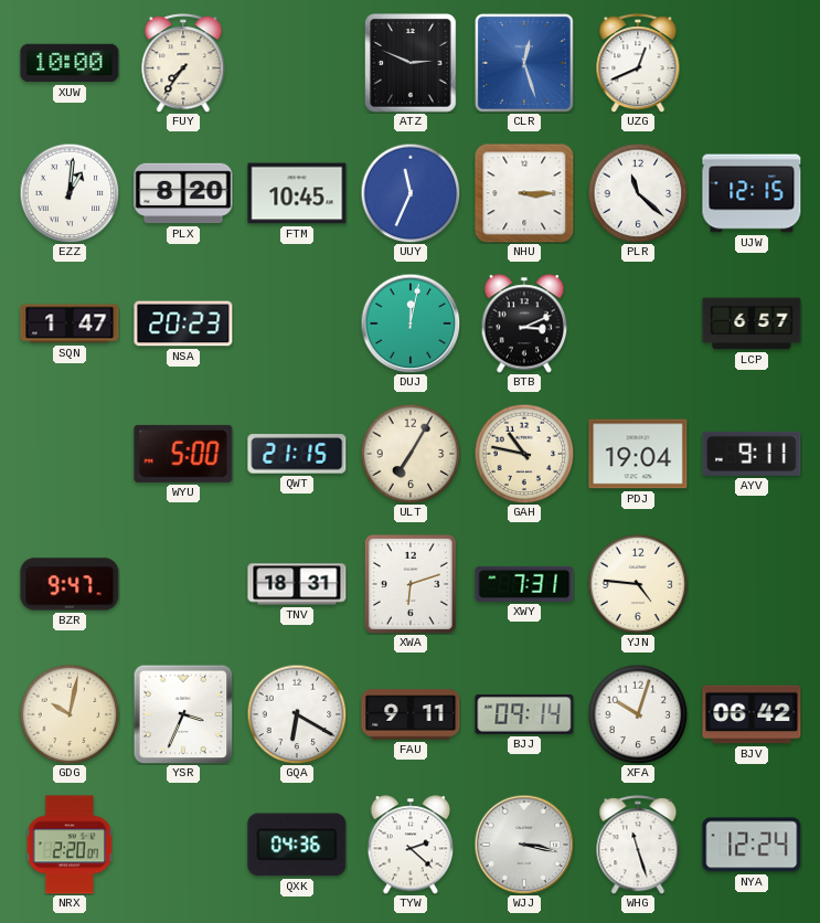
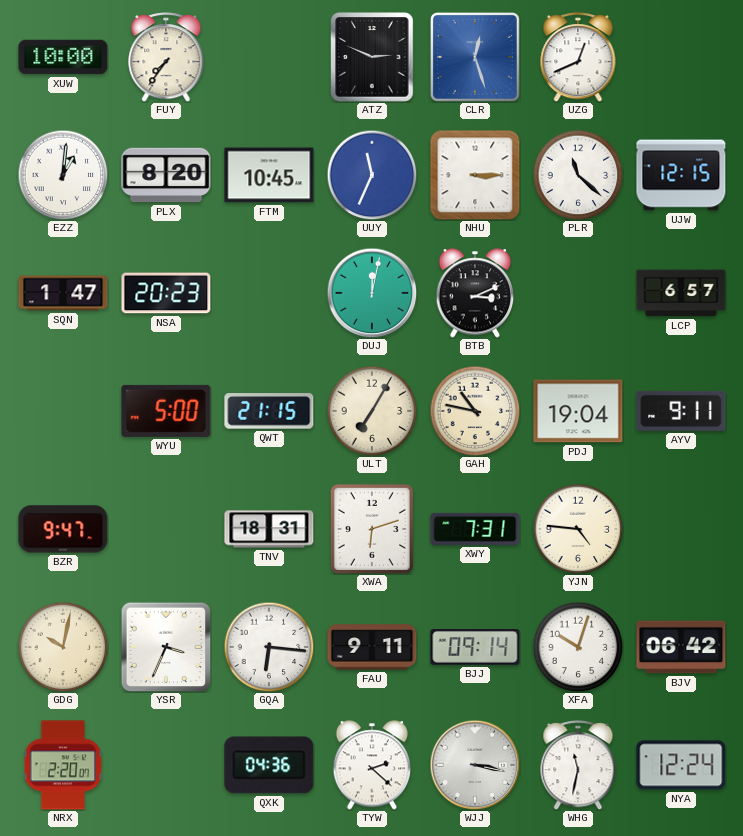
GQA: 6:20 -> 6:16
WHG: 11:27 -> 11:32
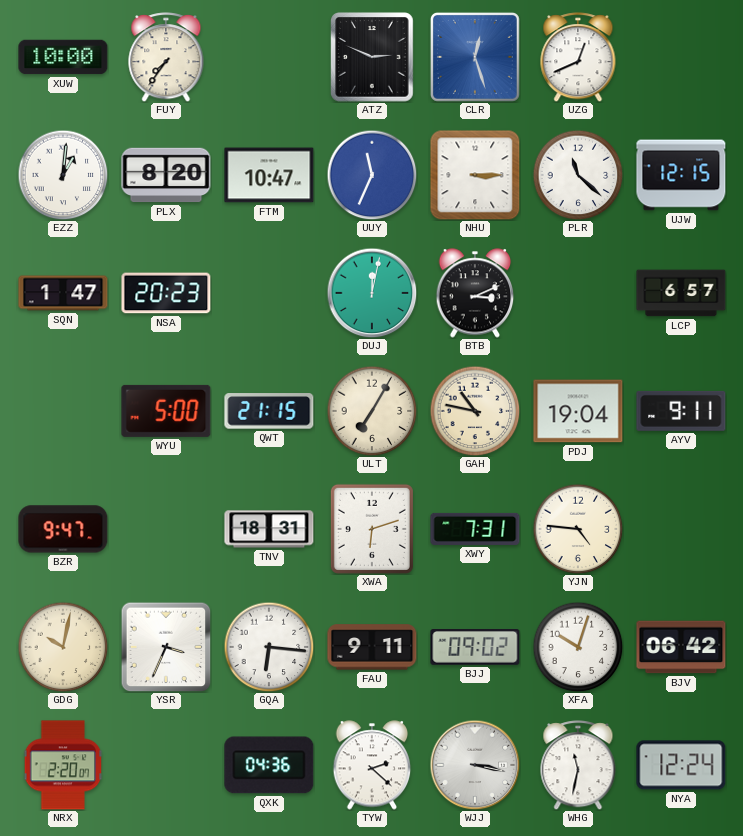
FTM: 10:45 -> 10:47
BJJ: 09:14 -> 09:02
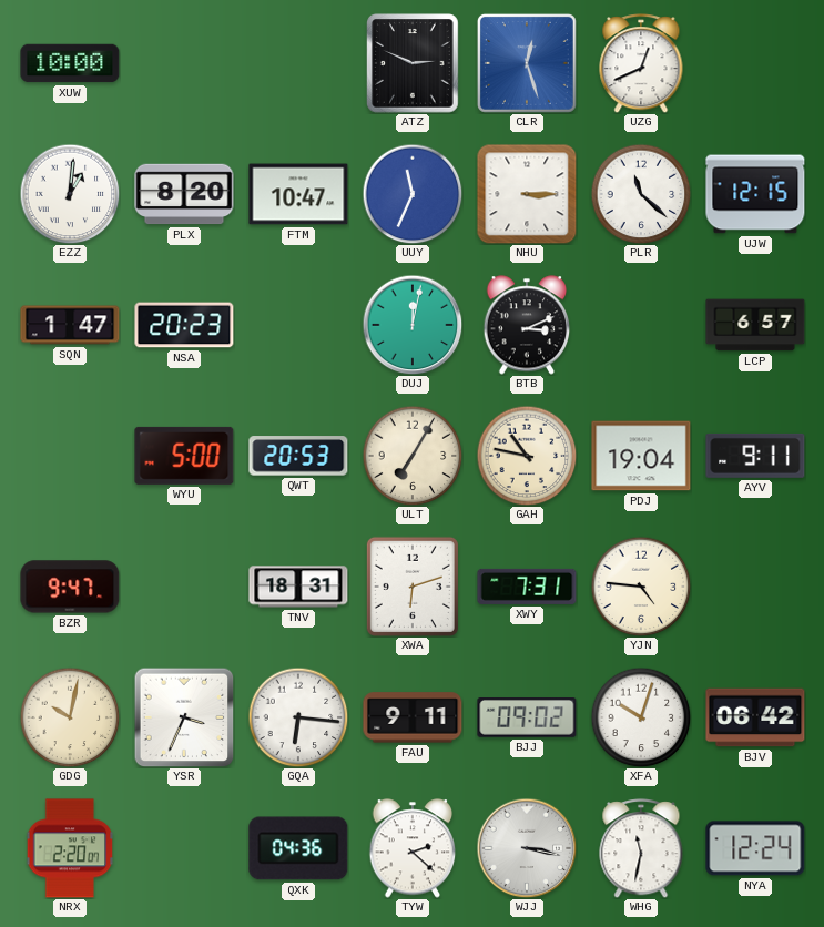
FUY: 7:36 -> none
QWT: 21:15 -> 20:53
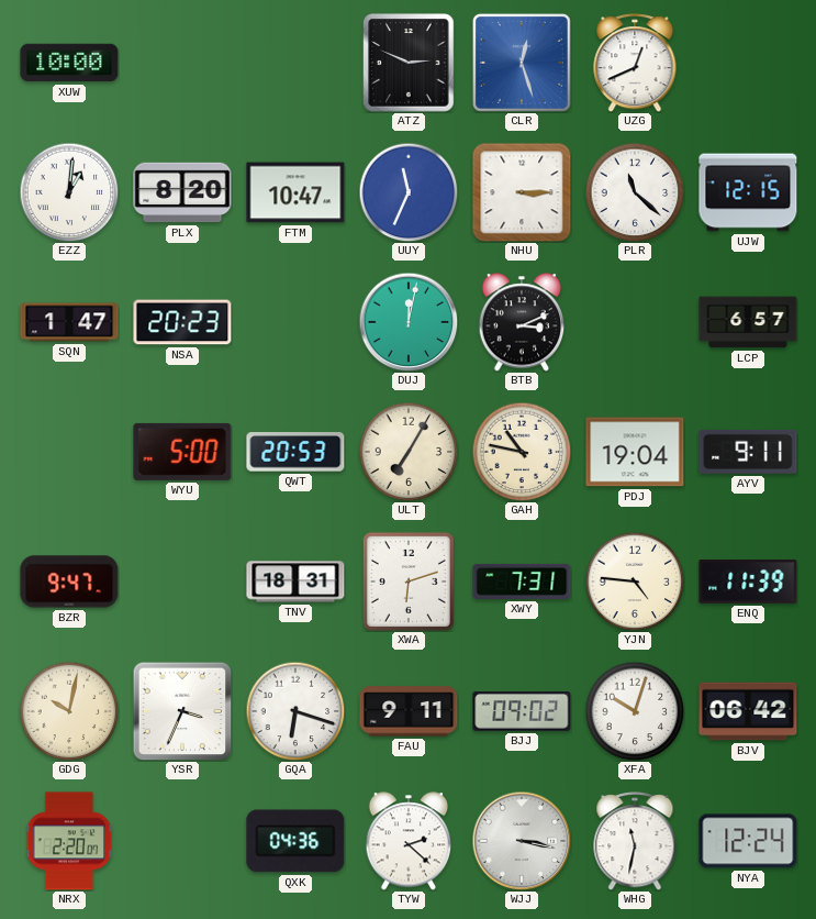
ENQ: none -> 11:39
GQA: 6:16 -> 6:18
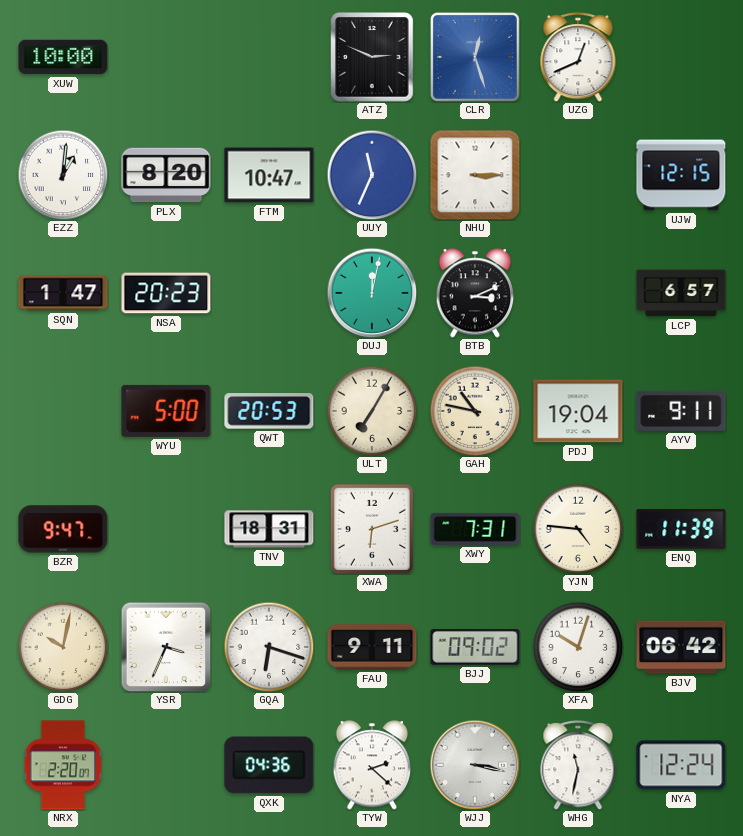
PLR: 11:22 -> none
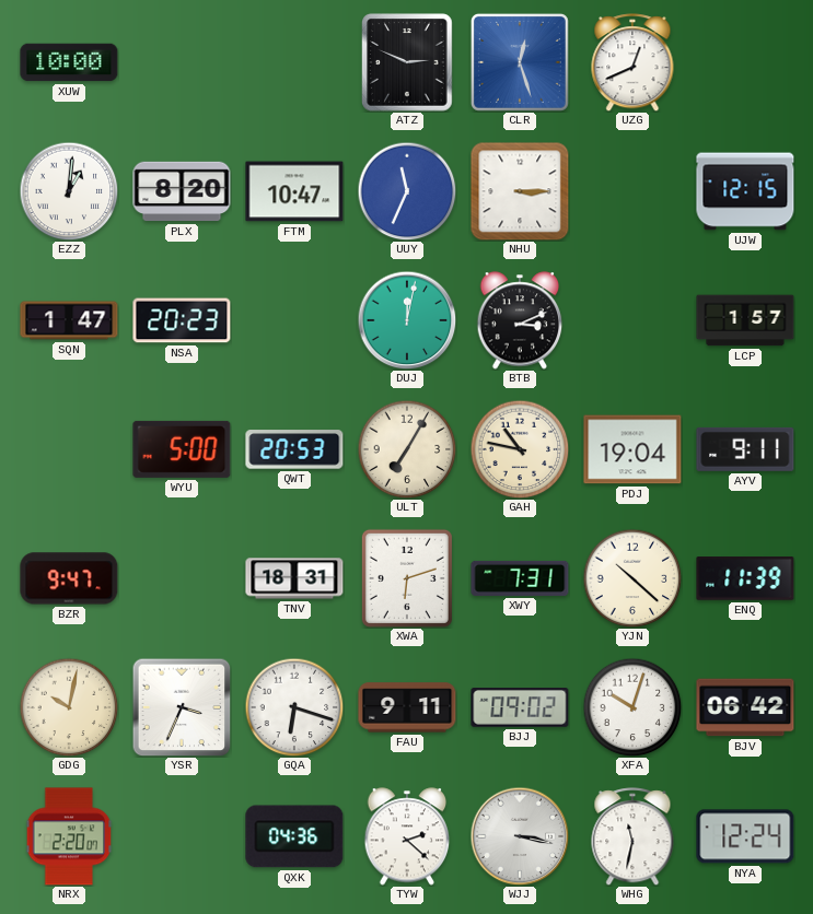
LCP: 6:57 -> 1:57
YJN: 4:46 -> 10:22
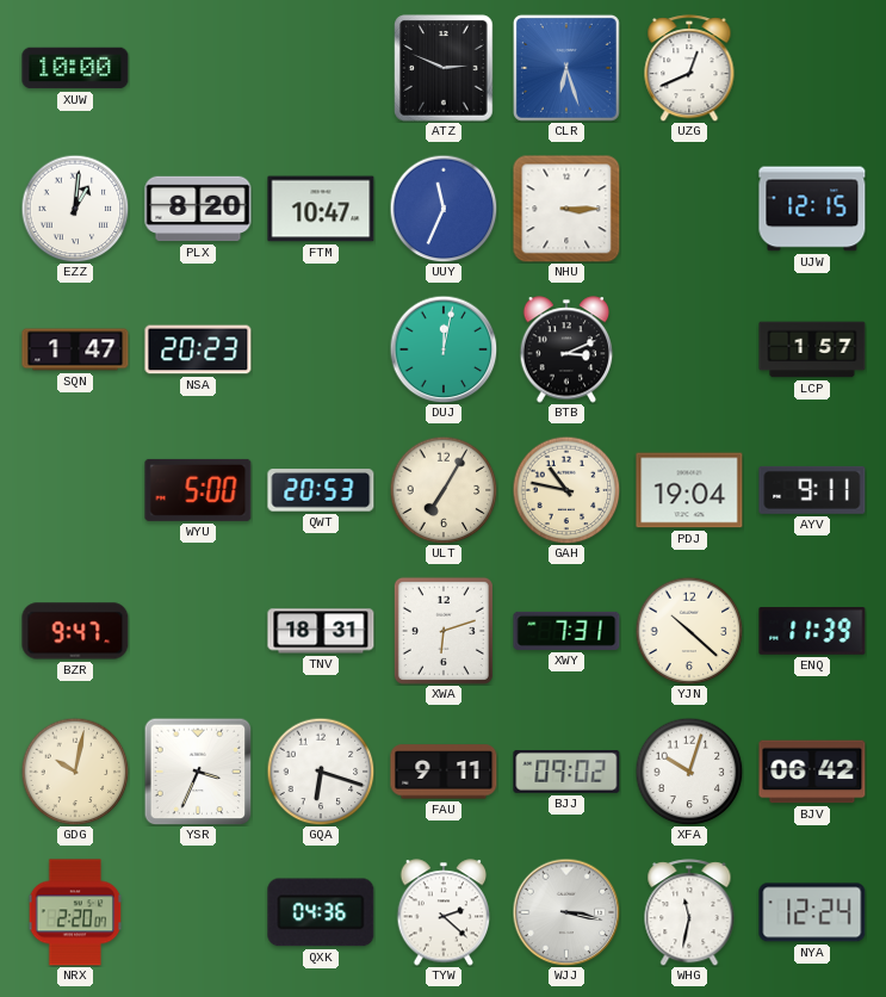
CLR: 12:27 -> 6:27
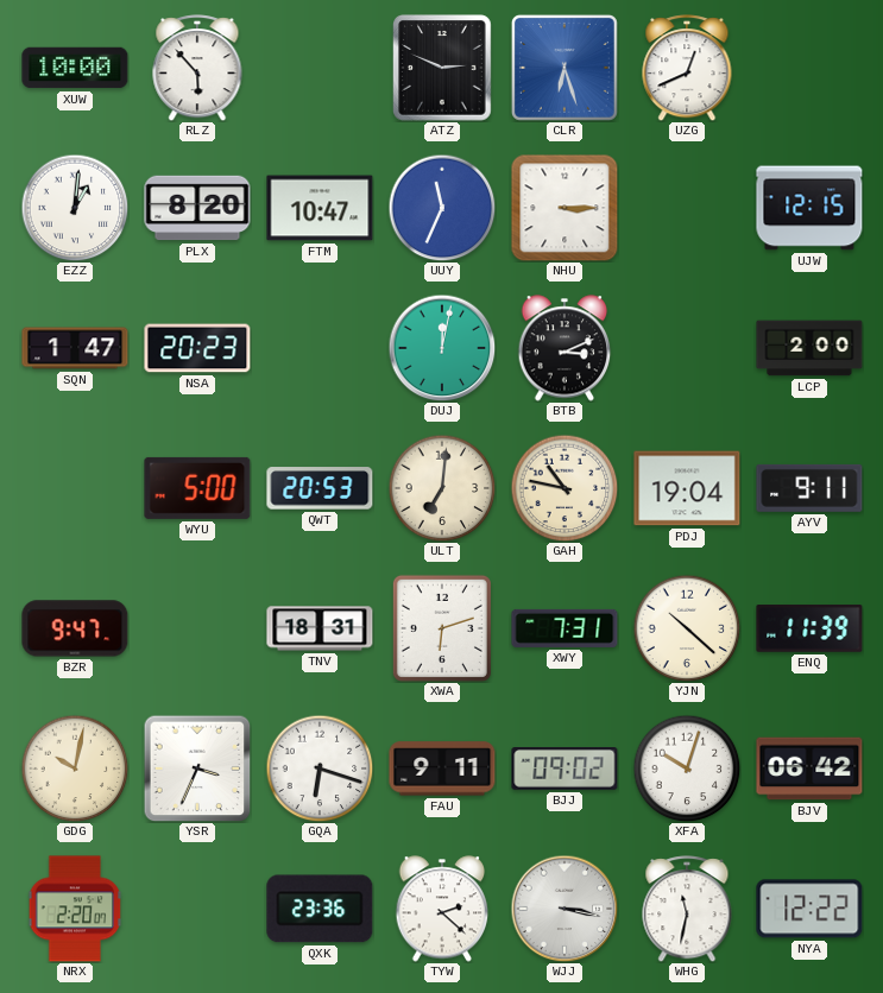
RLZ: none -> 5:53
LCP: 1:57 -> 2:00
ULT: 7:05 -> 7:01
QXK: 04:36 -> 23:36
NYA: 12:24 -> 12:22
